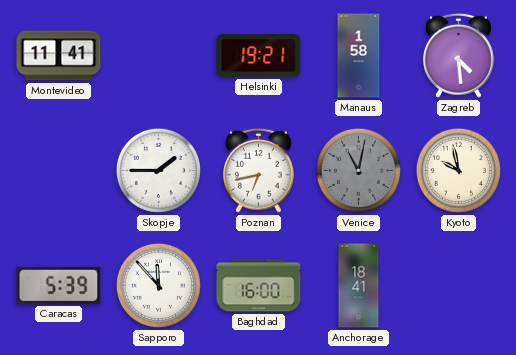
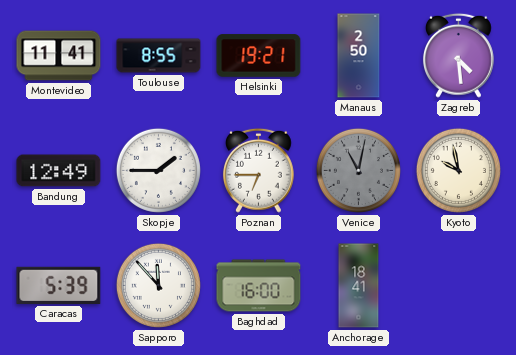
Toulouse: none -> 8:55
Manaus: 1:58 -> 2:50
Bandung: none -> 12:49
Poznan: 6:43 -> 6:45
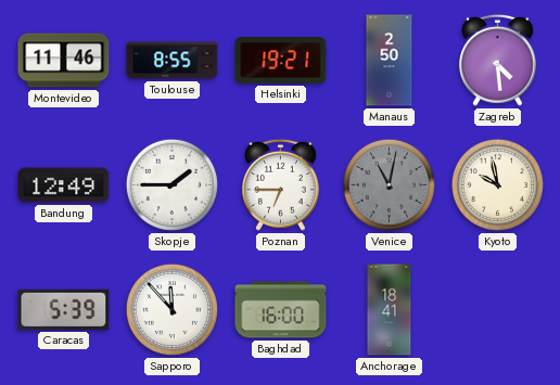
Montevideo: 11:41 -> 11:46
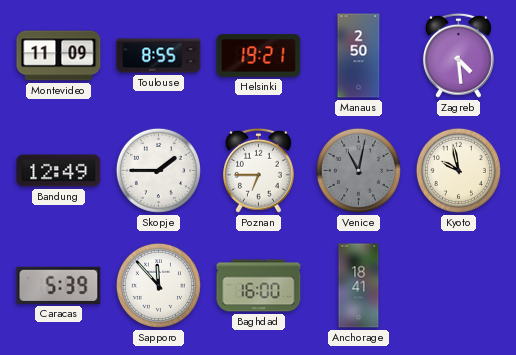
Montevideo: 11:46 -> 11:09
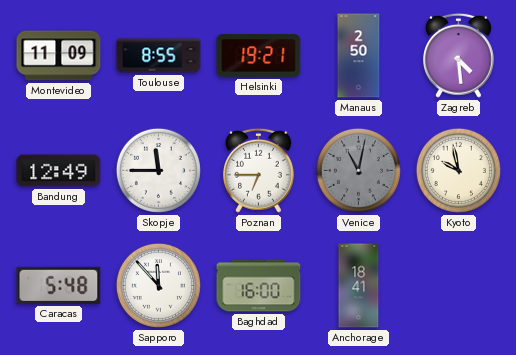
Skopje: 1:45 -> 11:45
Caracas: 5:39 -> 5:48
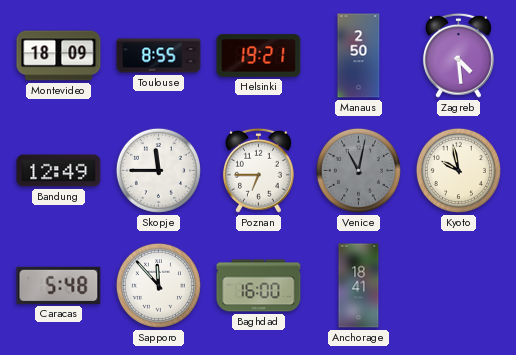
Montevideo: 11:09 -> 18:09
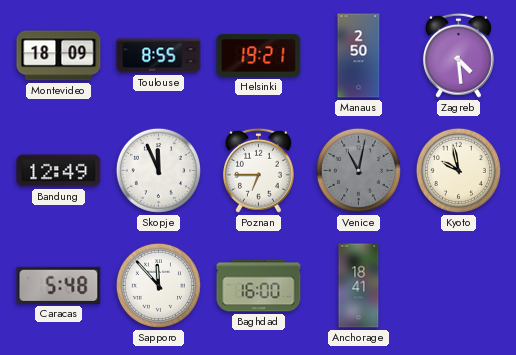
Skopje: 11:45 -> 11:56
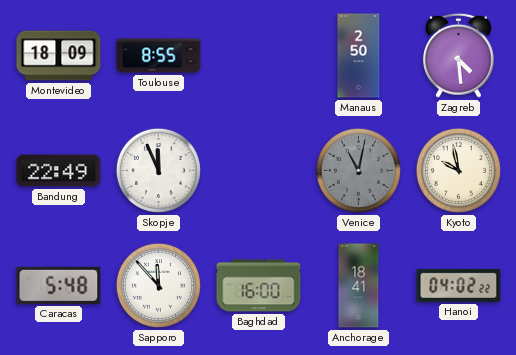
Helsinki: 19:21 -> none
Bandung: 12:49 -> 22:49
Poznan: 6:45 -> none
Hanoi: none -> 04:02
